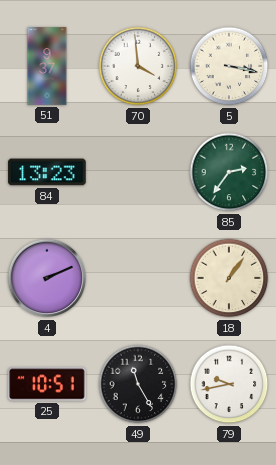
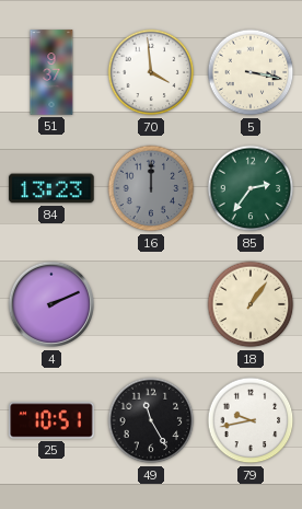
16: none -> 12:00
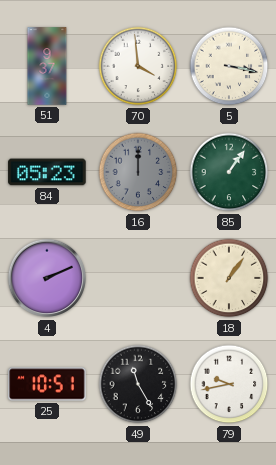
84: 13:23 -> 05:23
85: 2:36 -> 1:06
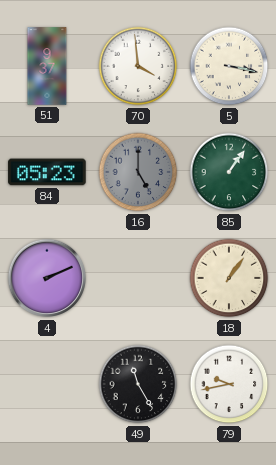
16: 12:00 -> 5:00
25: 10:51 -> none
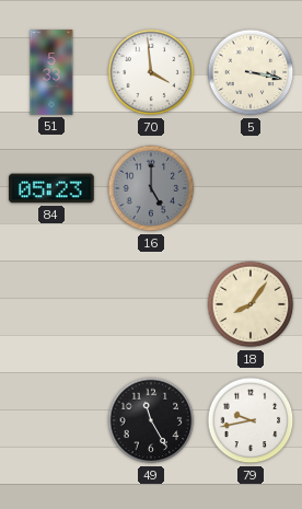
51: 9:37 -> 5:33
85: 1:06 -> none
4: 2:11 -> none
18: 1:06 -> 8:06
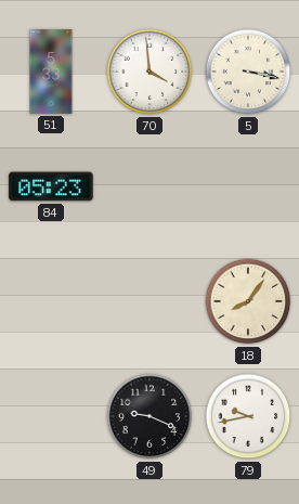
16: 5:00 -> none
49: 11:25 -> 9:19
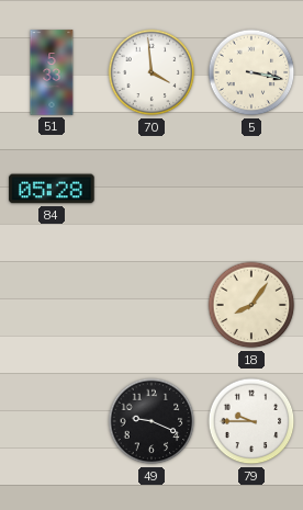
84: 05:23 -> 05:28
79: 9:43 -> 9:45
